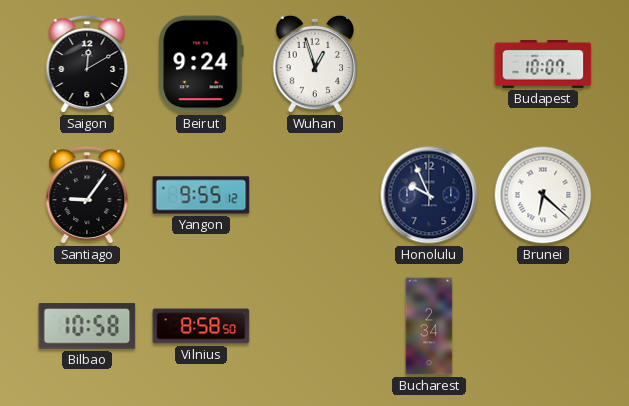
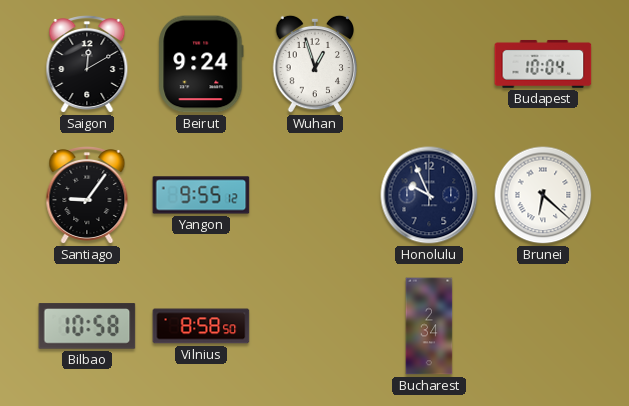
Budapest: 10:07 -> 10:04
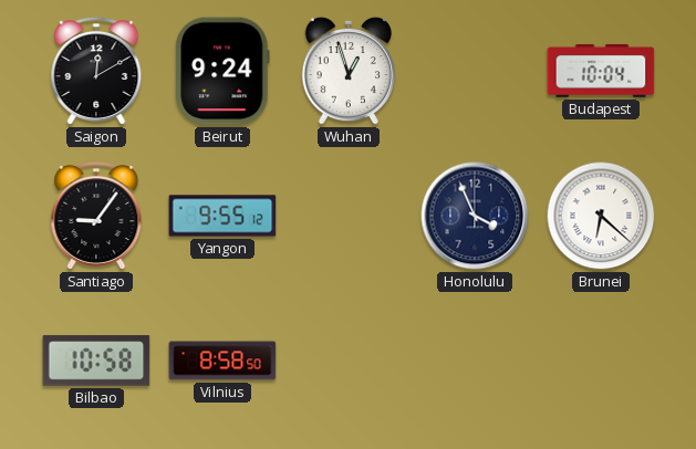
Honolulu: 9:56 -> 3:56
Bucharest: 2:34 -> none
